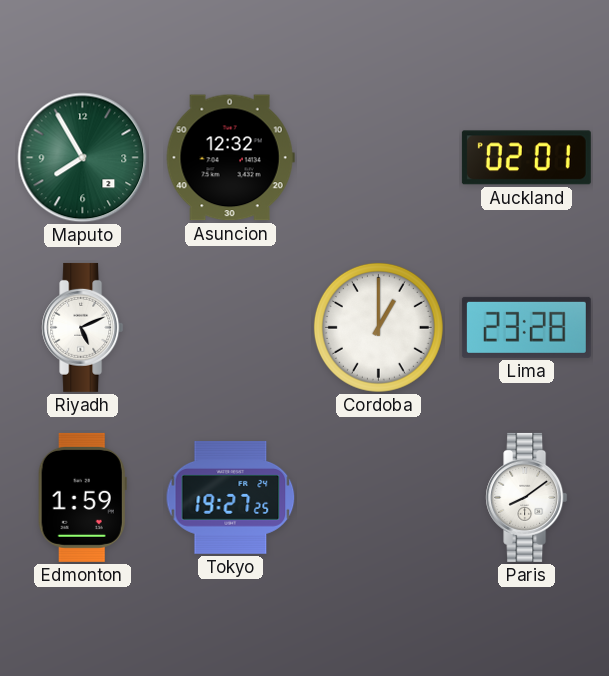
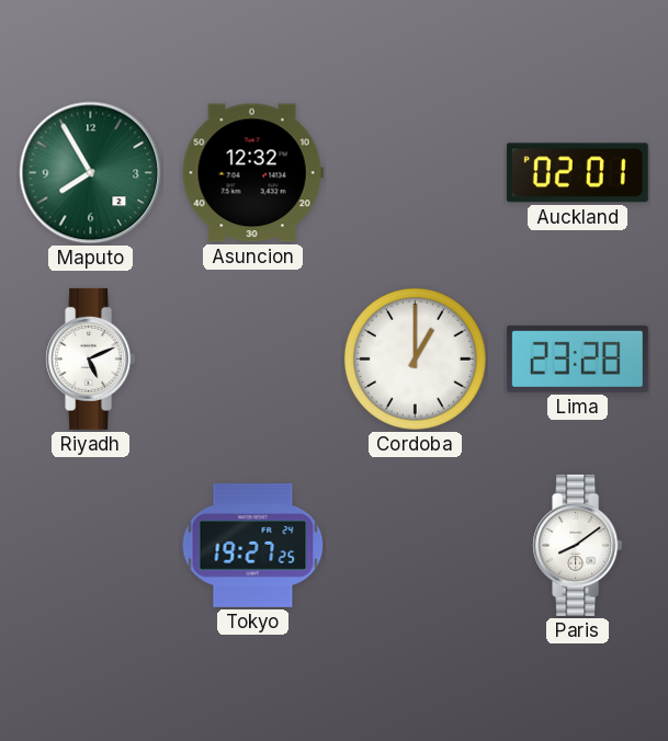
Edmonton: 1:59 -> none
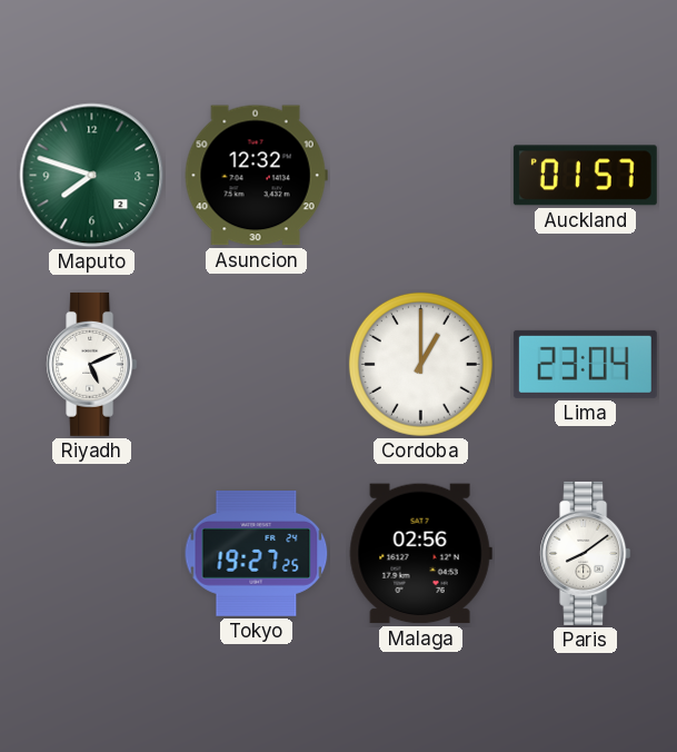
Maputo: 7:55 -> 7:48
Auckland: 02:01 -> 01:57
Lima: 23:28 -> 23:04
Malaga: none -> 02:56
